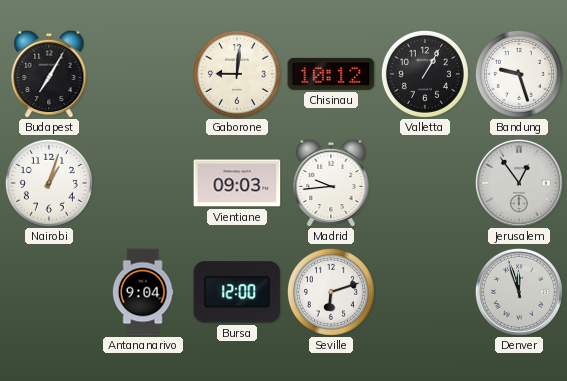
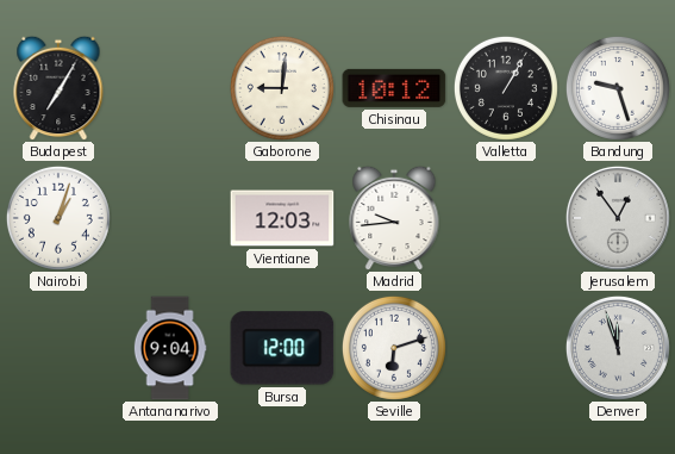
Vientiane: 09:03 -> 12:03
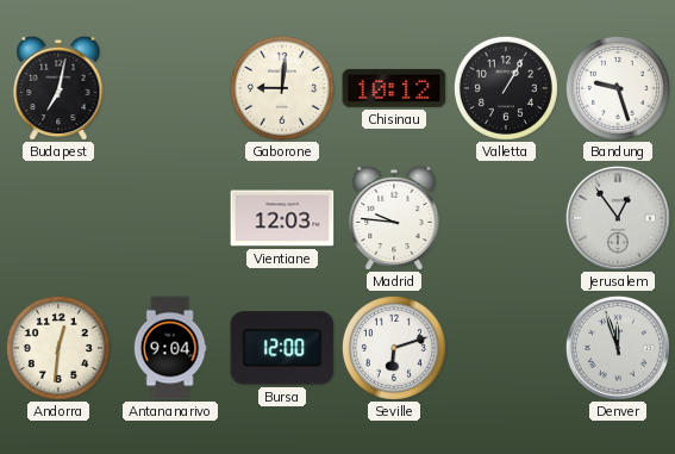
Budapest: 7:05 -> 7:02
Nairobi: 1:03 -> none
Madrid: 9:44 -> 9:46
Andorra: none -> 12:31
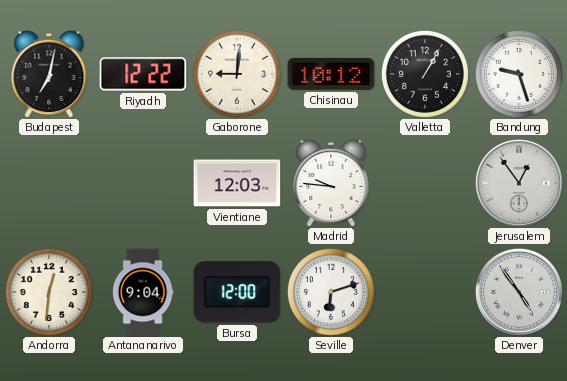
Riyadh: none -> 12:22
Denver: 11:57 -> 4:54
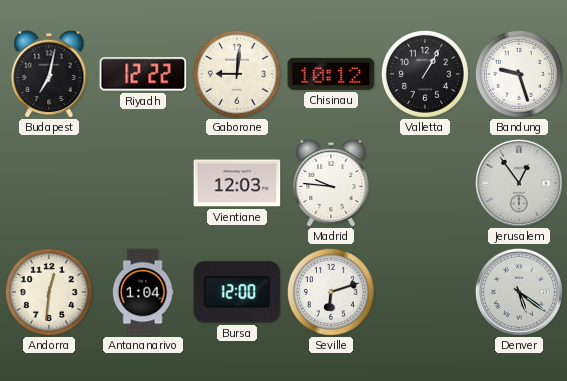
Antananarivo: 9:04 -> 1:04
Denver: 4:54 -> 5:21
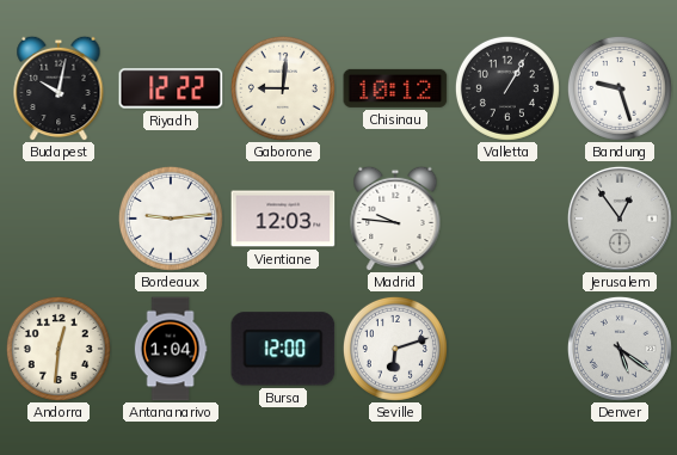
Budapest: 7:02 -> 10:02
Bordeaux: none -> 9:14
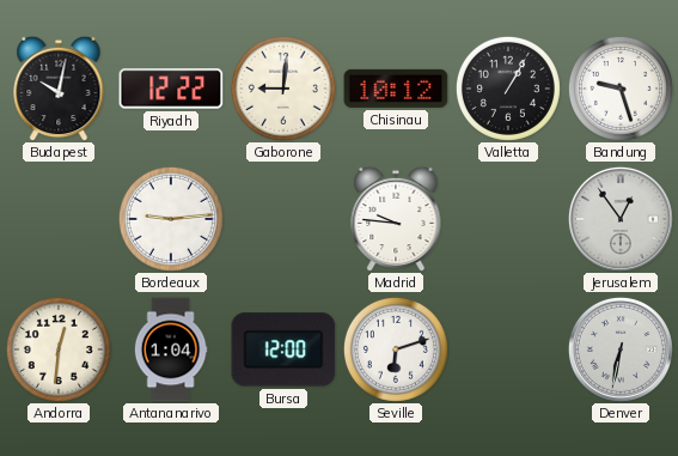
Vientiane: 12:03 -> none
Denver: 5:21 -> 6:32
